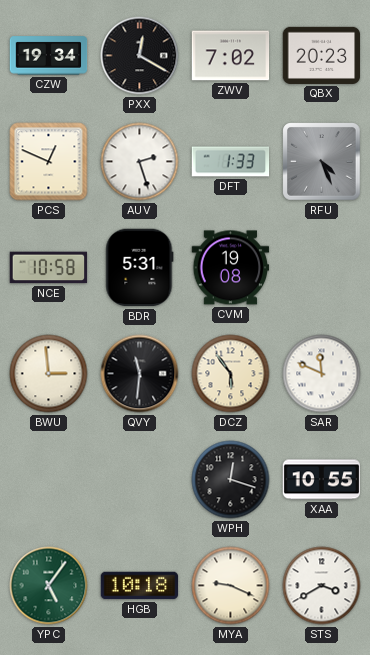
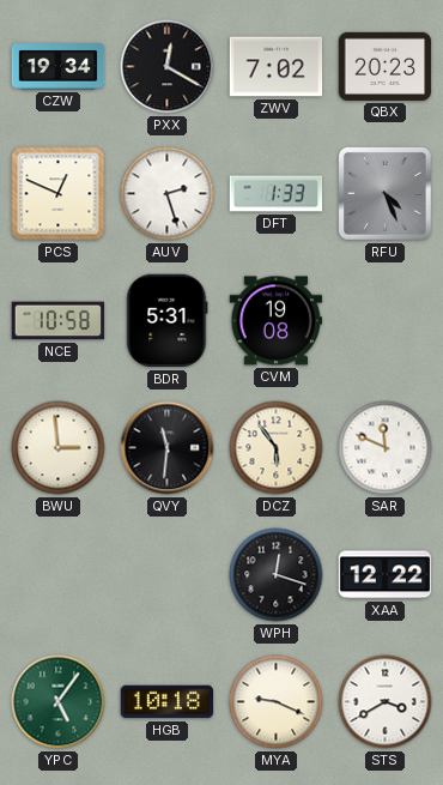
XAA: 10:55 -> 12:22
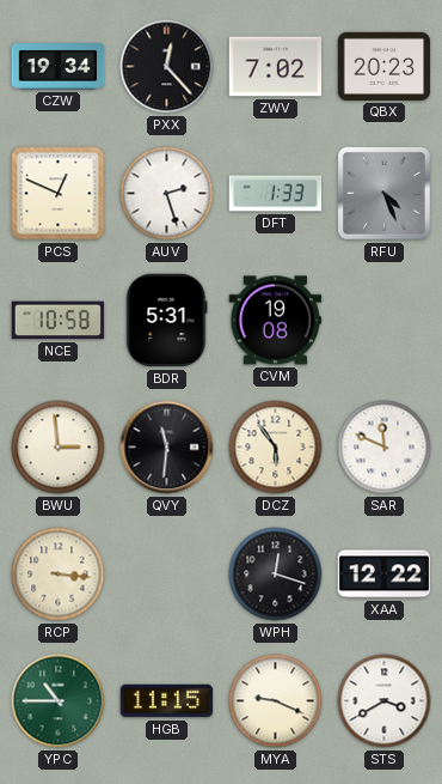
PXX: 12:20 -> 12:23
RCP: none -> 3:16
YPC: 5:06 -> 10:45
HGB: 10:18 -> 11:15
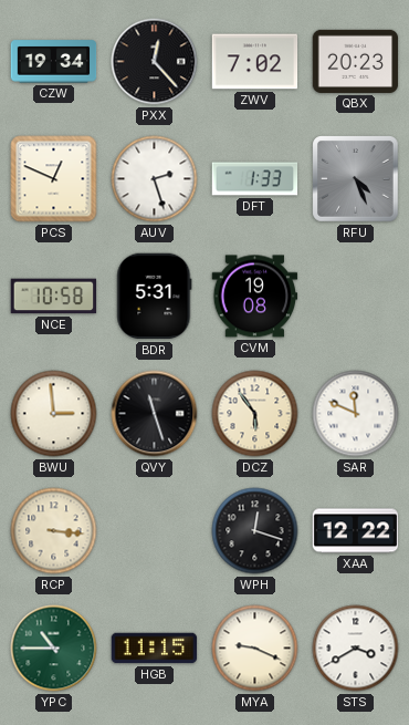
QVY: 11:31 -> 11:27
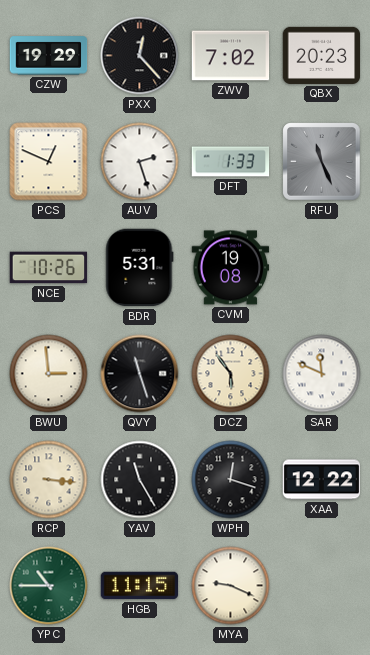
CZW: 19:34 -> 19:29
RFU: 4:26 -> 11:26
NCE: 10:58 -> 10:26
YAV: none -> 11:25
STS: 3:40 -> none
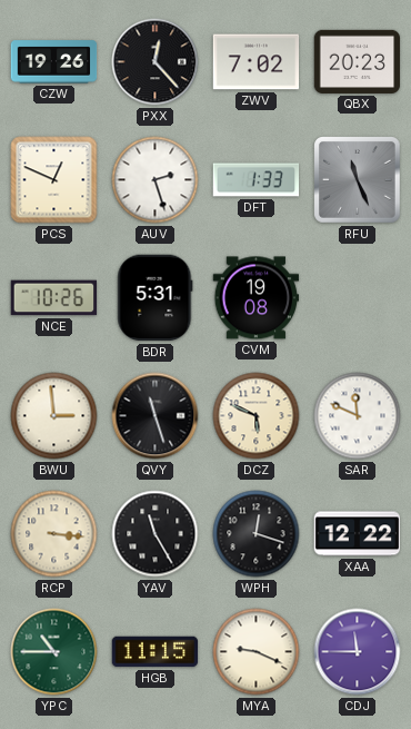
CZW: 19:29 -> 19:26
DCZ: 5:54 -> 5:49
CDJ: none -> 11:45
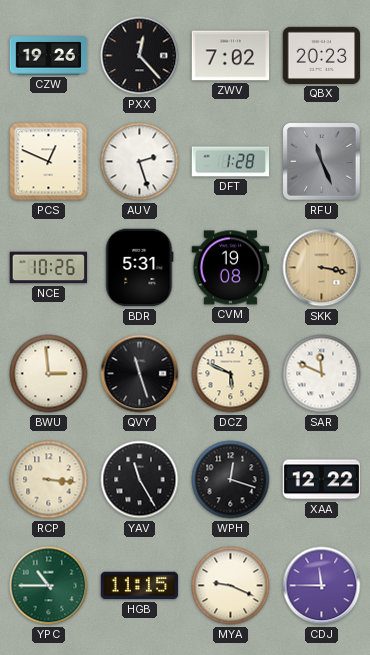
DFT: 1:33 -> 1:28
SKK: none -> 3:17
